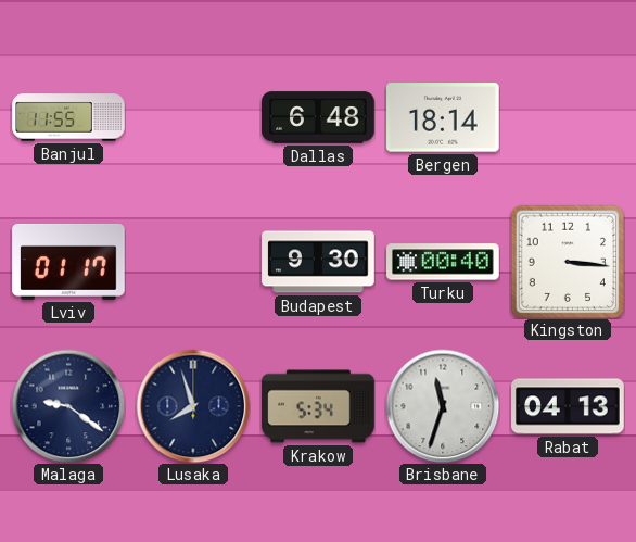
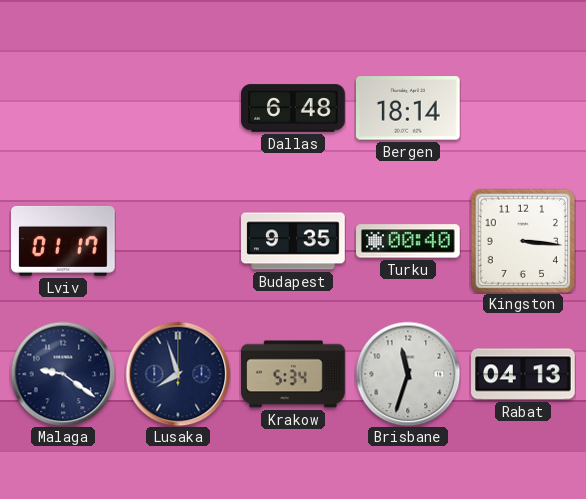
Banjul: 11:55 -> none
Budapest: 9:30 -> 9:35
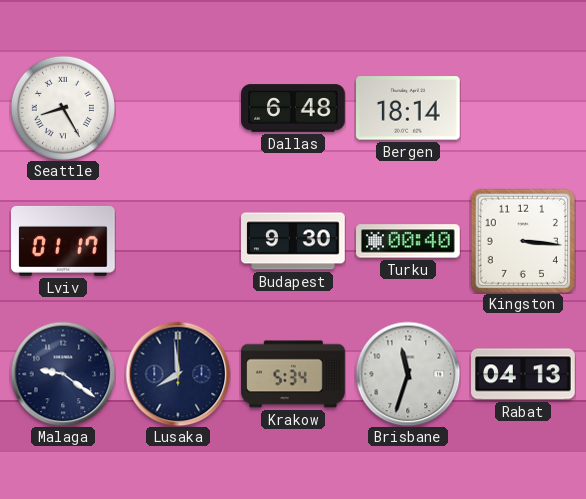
Seattle: none -> 8:25
Budapest: 9:35 -> 9:30
Lusaka: 7:57 -> 7:59
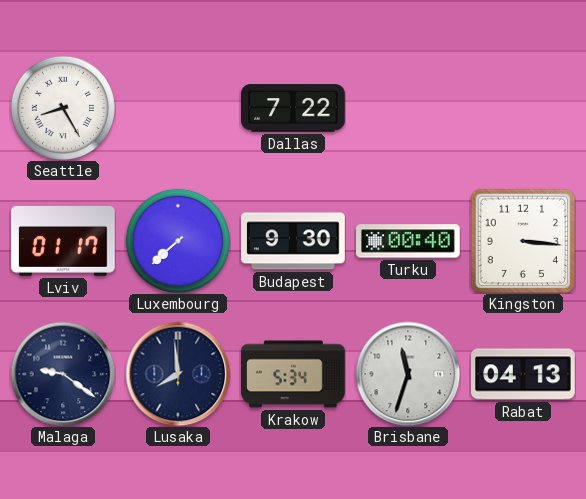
Dallas: 6:48 -> 7:22
Bergen: 18:14 -> none
Luxembourg: none -> 7:38
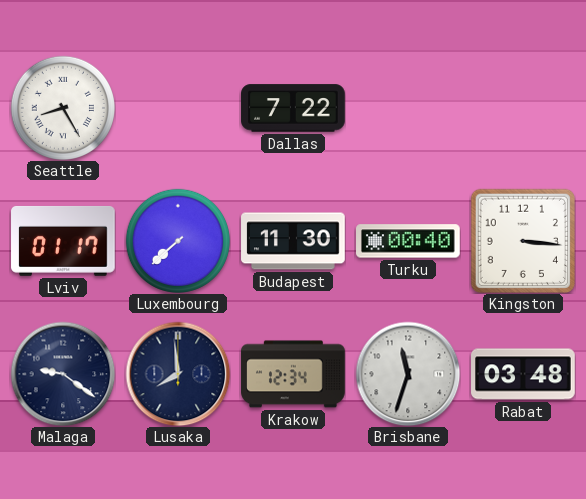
Budapest: 9:30 -> 11:30
Krakow: 5:34 -> 12:34
Rabat: 04:13 -> 03:48
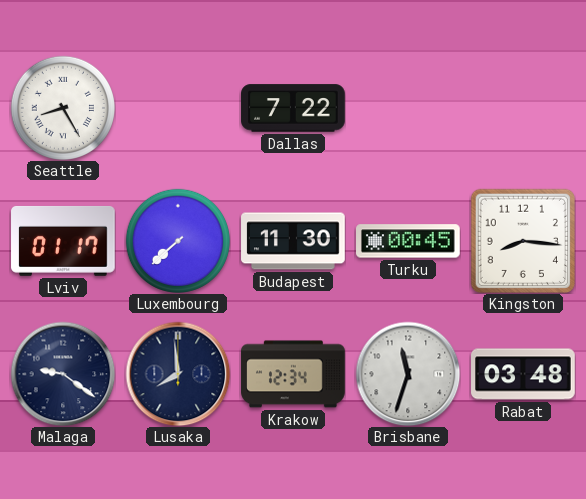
Turku: 00:40 -> 00:45
Kingston: 3:16 -> 8:16
